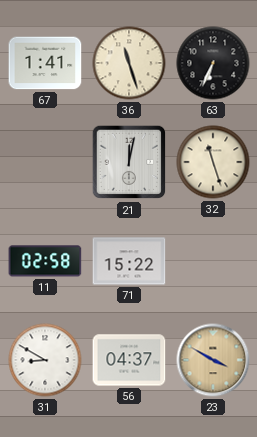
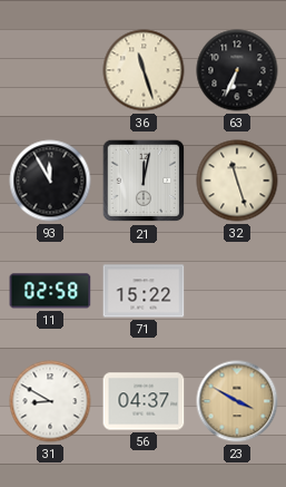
67: 1:41 -> none
93: none -> 11:55
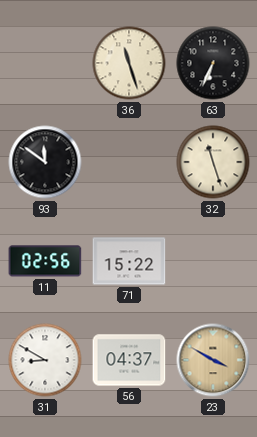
93: 11:55 -> 11:51
21: 12:02 -> none
11: 02:58 -> 02:56
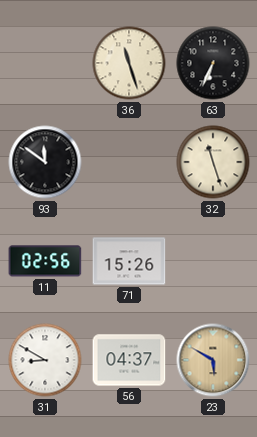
71: 15:22 -> 15:26
23: 3:50 -> 5:50
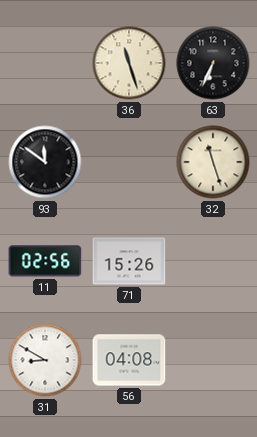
56: 04:37 -> 04:08
23: 5:50 -> none
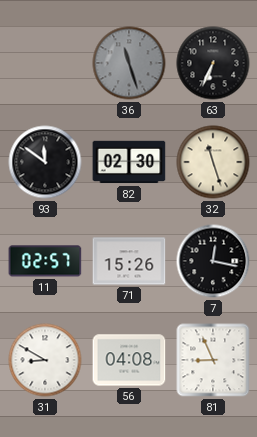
36 dial: cream -> grey
82: none -> 02:30
11: 02:56 -> 02:57
7: none -> 12:17
81: none -> 8:56
